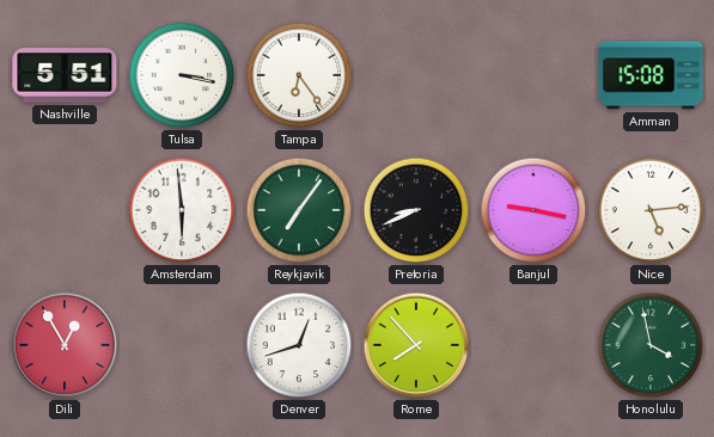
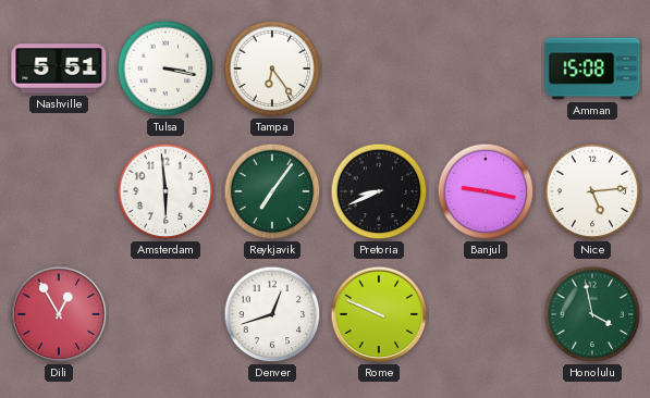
Rome: 7:53 -> 9:49
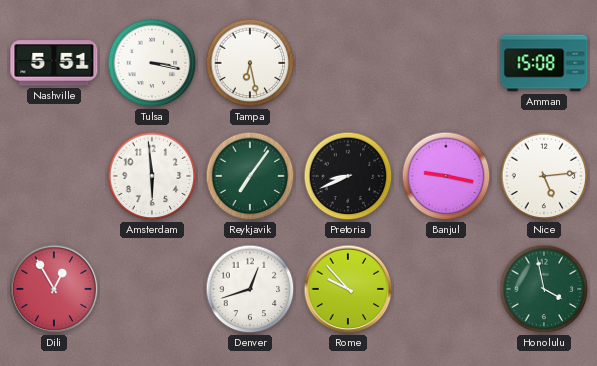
Tampa: 6:24 -> 6:28
Rome: 9:49 -> 9:53
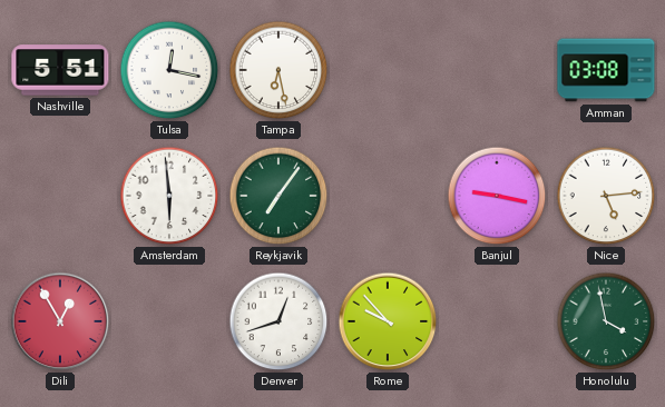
Tulsa: 3:17 -> 12:17
Amman: 15:08 -> 03:08
Pretoria: 8:41 -> none
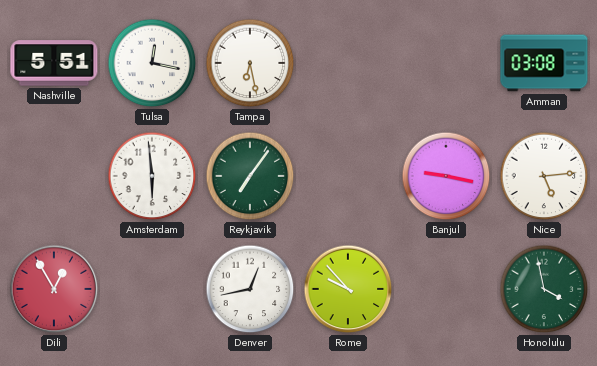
Denver: 12:42 -> 12:43
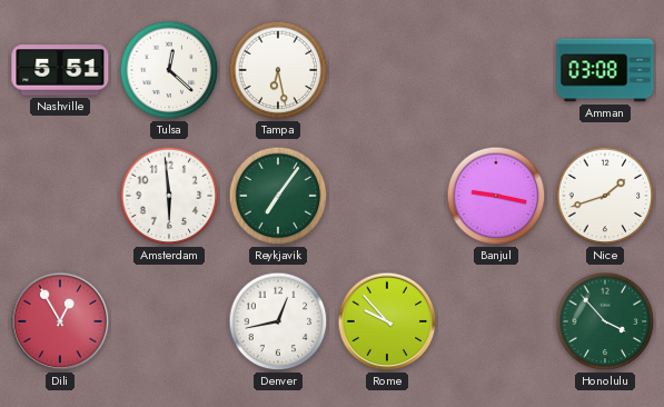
Tulsa: 12:17 -> 12:22
Nice: 5:14 -> 1:42
Honolulu: 3:58 -> 3:53
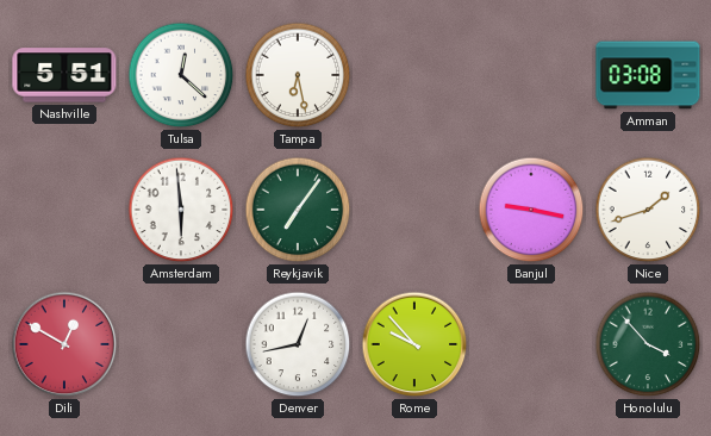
Dili: 12:55 -> 12:50
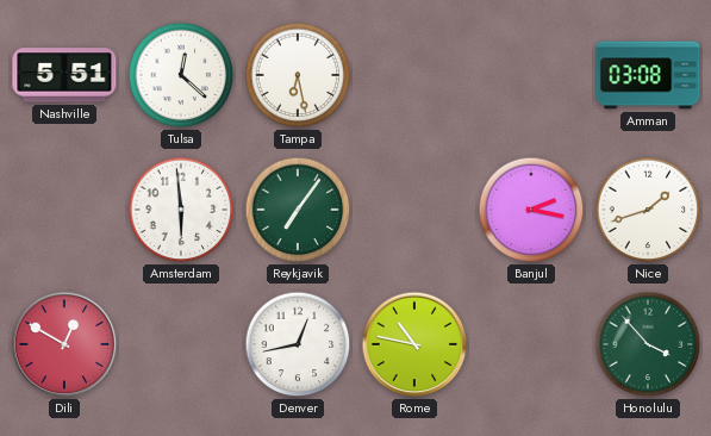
Banjul: 9:17 -> 2:17
Rome: 9:53 -> 10:47
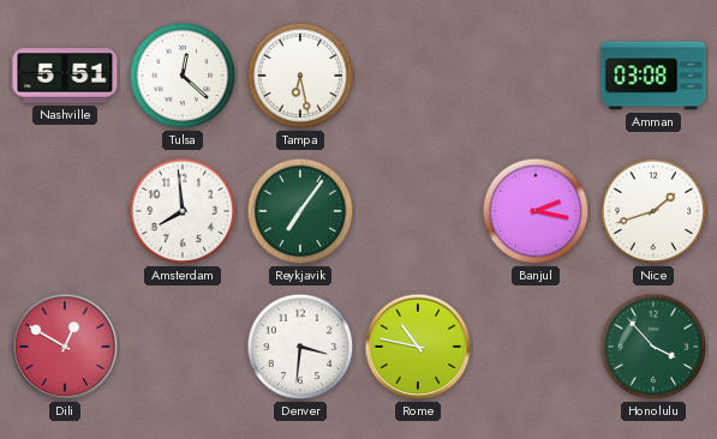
Amsterdam: 5:59 -> 7:59
Denver: 12:43 -> 3:31
